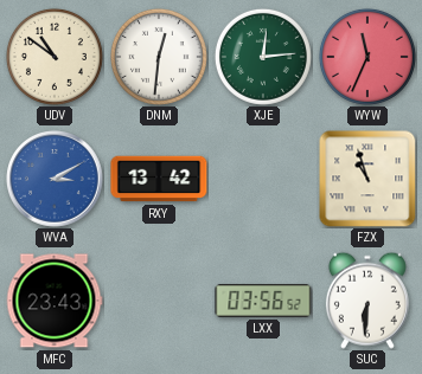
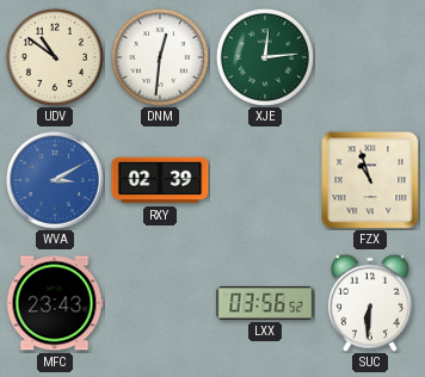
WYW: 11:34 -> none
RXY: 13:42 -> 02:39
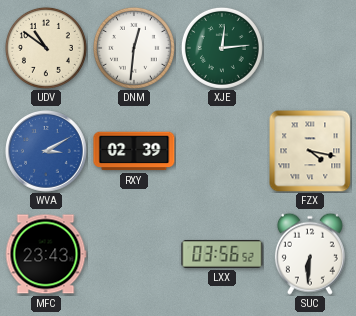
FZX: 10:57 -> 4:17
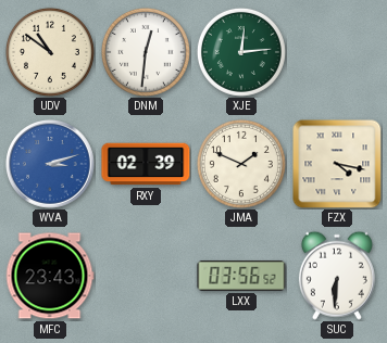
WVA: 3:10 -> 3:12
JMA: none -> 1:49
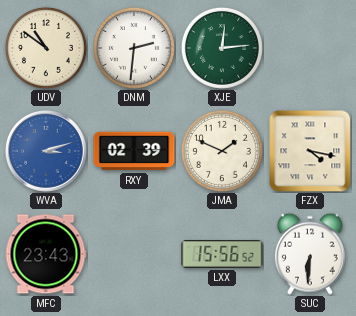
DNM: 12:31 -> 2:31
LXX: 03:56 -> 15:56
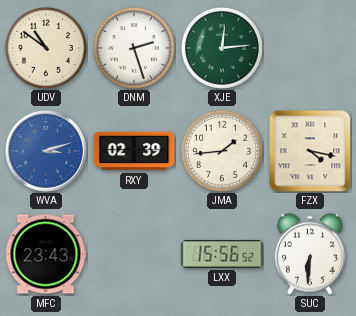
DNM: 2:31 -> 2:27
JMA: 1:49 -> 1:44
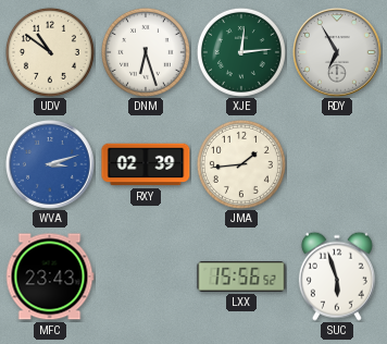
DNM: 2:27 -> 6:27
RDY: none -> 6:55
FZX: 4:17 -> none
SUC: 6:31 -> 5:57
